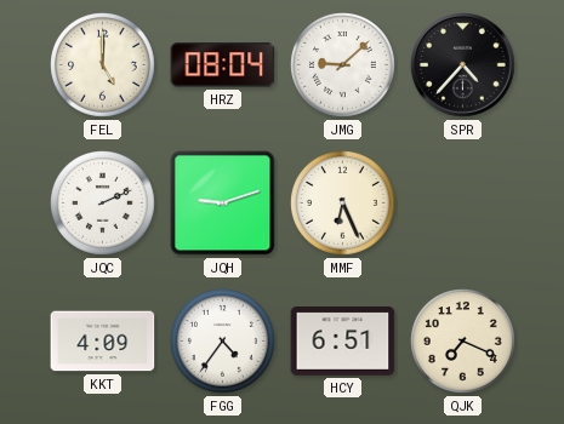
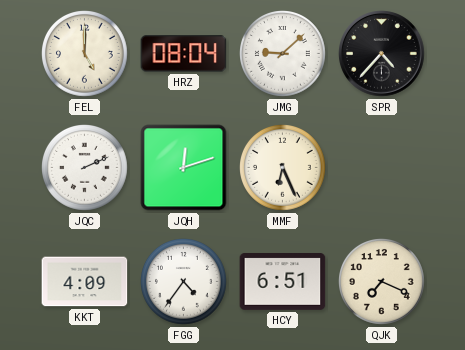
JQH: 9:12 -> 12:12
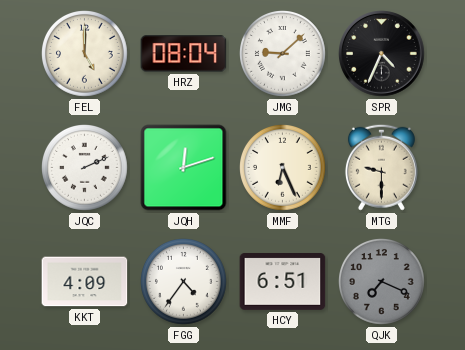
SPR: 4:37 -> 4:34
MTG: none -> 9:30
QJK dial: cream -> grey
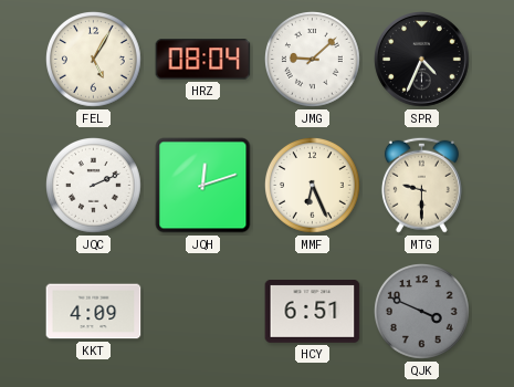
FEL: 5:00 -> 5:05
FGG: 4:36 -> none
QJK: 7:19 -> 3:49
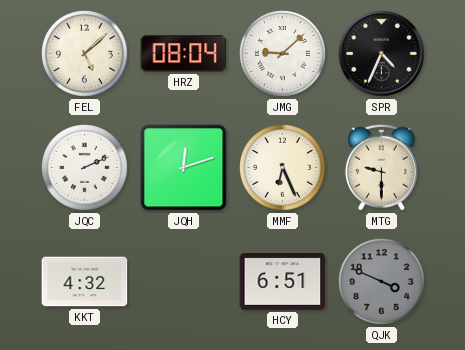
FEL: 5:05 -> 5:08
KKT: 4:09 -> 4:32
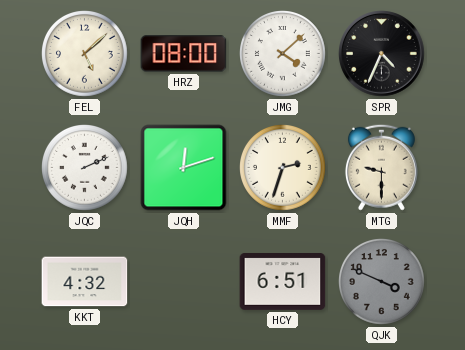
HRZ: 08:04 -> 08:00
JMG: 9:08 -> 4:08
MMF: 6:26 -> 2:33
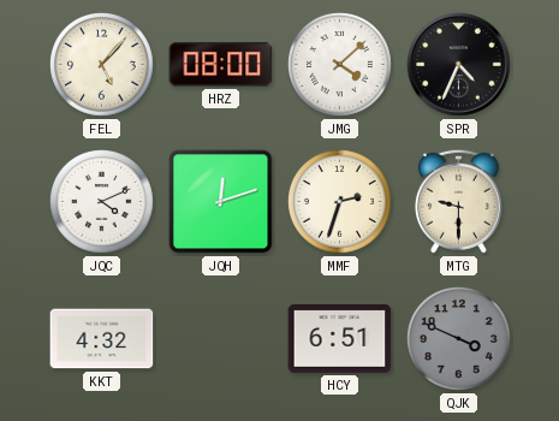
FEL: 5:08 -> 5:07
JQC: 2:11 -> 4:11
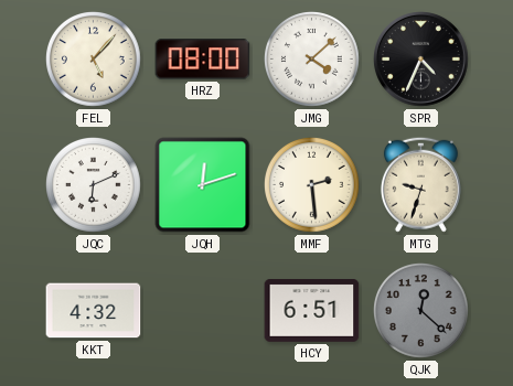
JQC: 4:11 -> 6:11
MMF: 2:33 -> 2:29
MTG: 9:30 -> 9:33
QJK: 3:49 -> 12:22
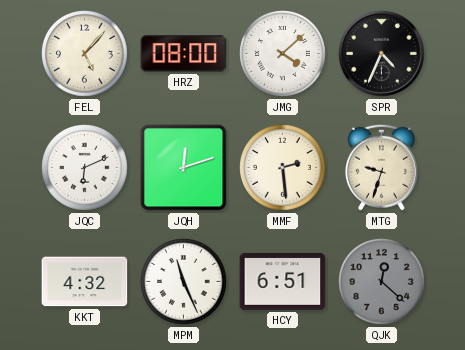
MPM: none -> 11:26
